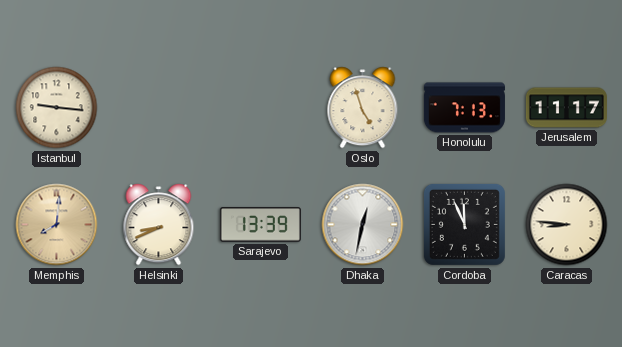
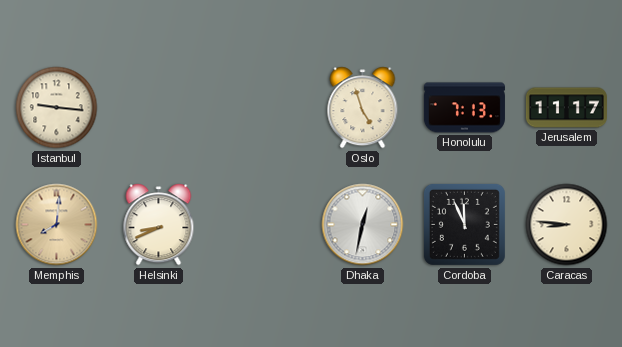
Sarajevo: 13:39 -> none
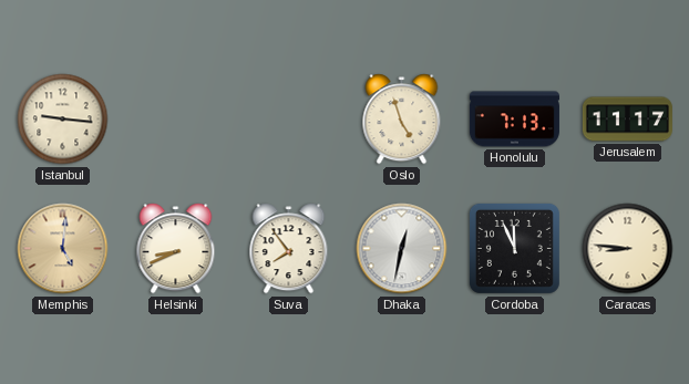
Memphis: 8:01 -> 5:01
Suva: none -> 7:54
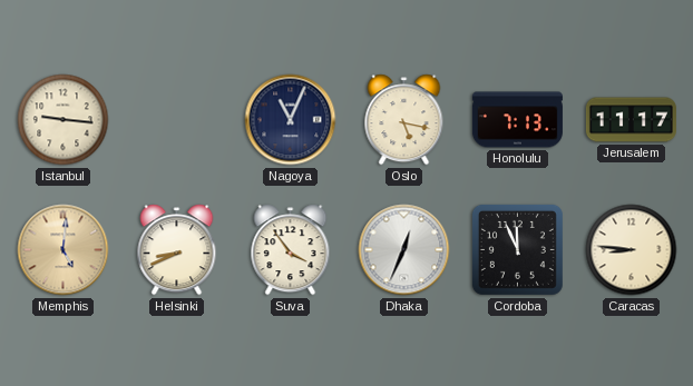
Nagoya: none -> 11:04
Oslo: 4:57 -> 5:17
Suva: 7:54 -> 3:54
Dhaka: 12:32 -> 12:34
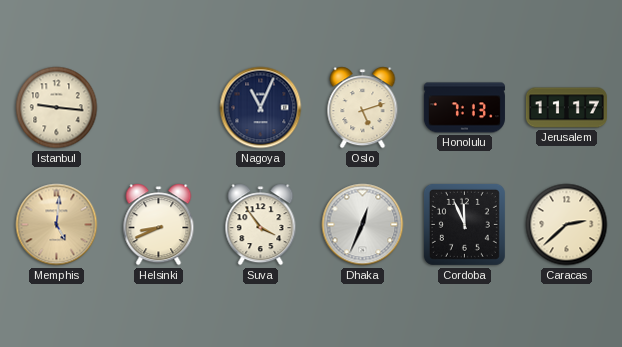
Oslo: 5:17 -> 5:12
Caracas: 8:46 -> 2:38
